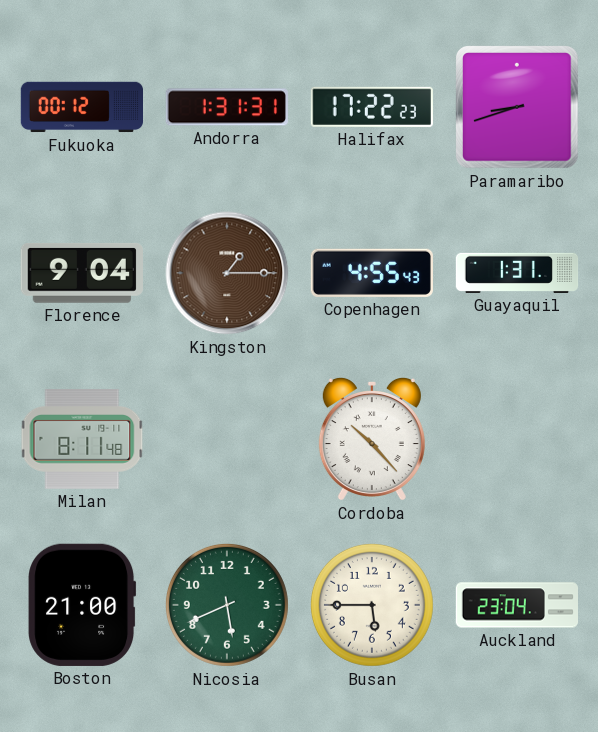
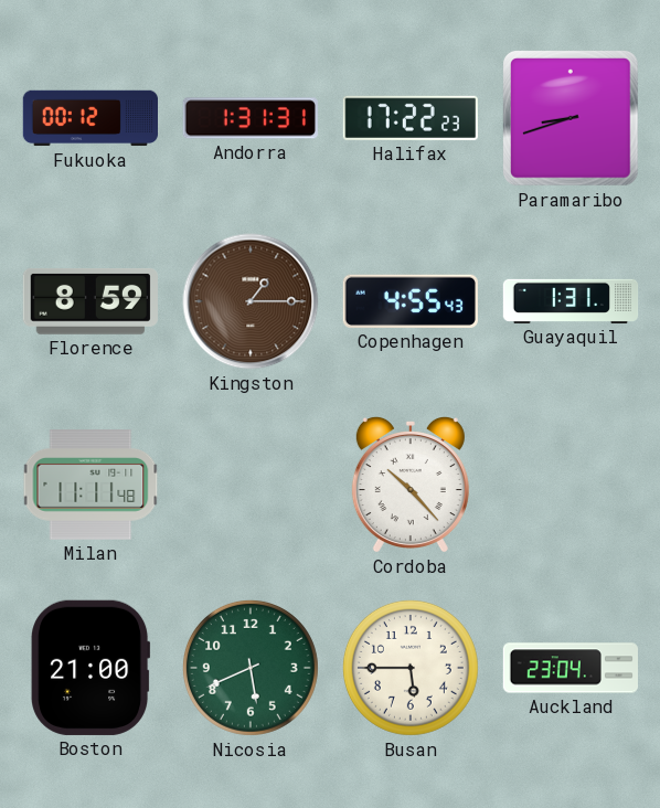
Florence: 9:04 -> 8:59
Milan: 8:11 -> 11:11
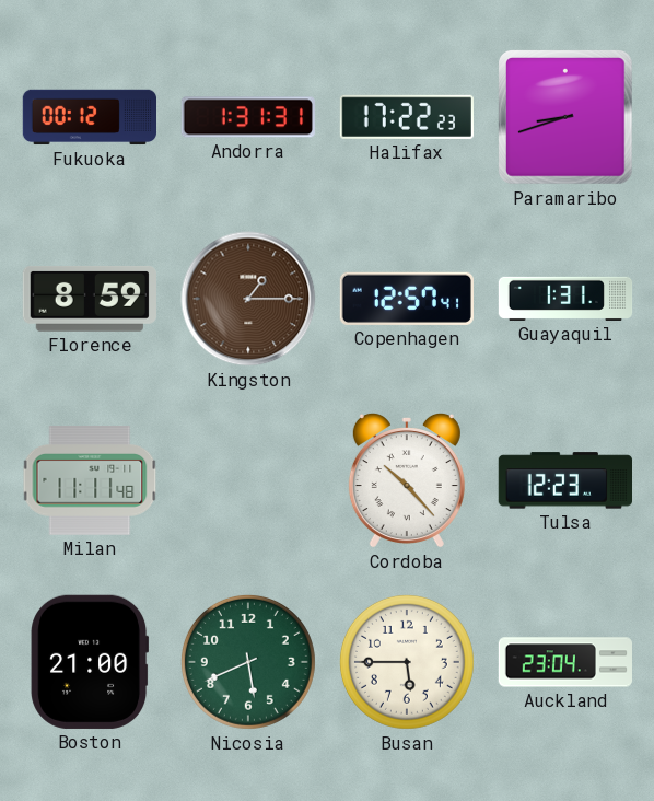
Copenhagen: 4:55 -> 12:57
Tulsa: none -> 12:23
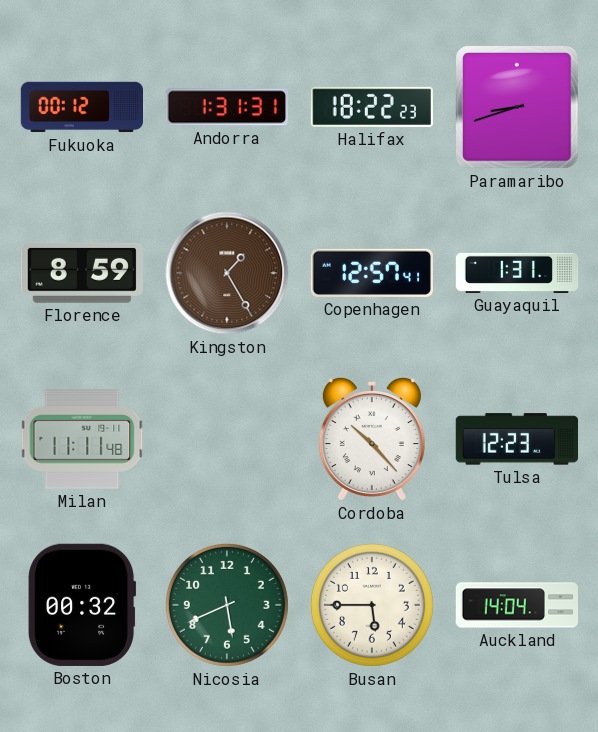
Halifax: 17:22 -> 18:22
Kingston: 1:15 -> 1:25
Boston: 21:00 -> 00:32
Auckland: 23:04 -> 14:04
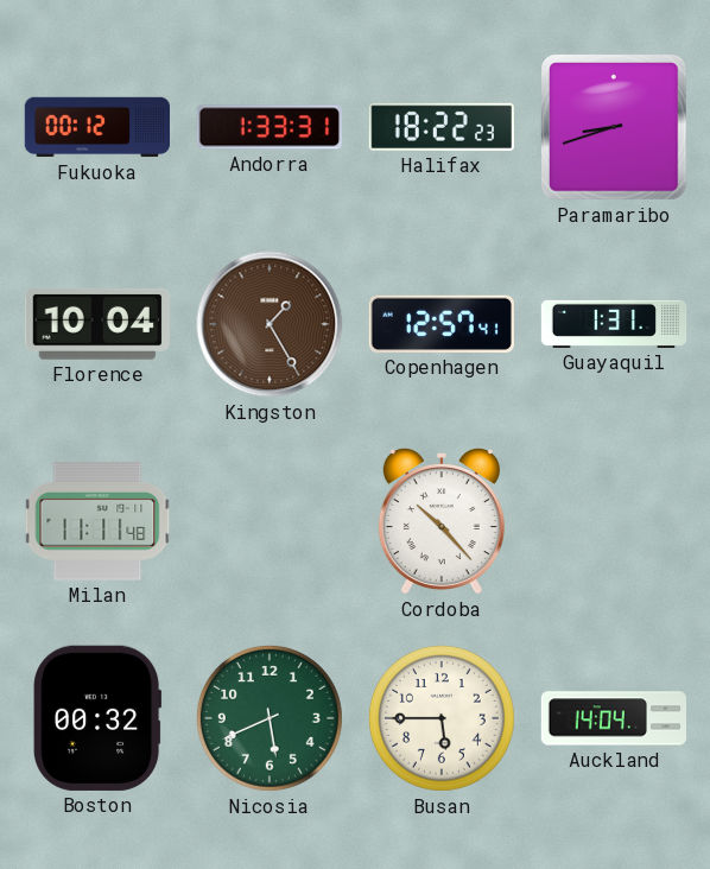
Andorra: 1:31 -> 1:33
Florence: 8:59 -> 10:04
Tulsa: 12:23 -> none
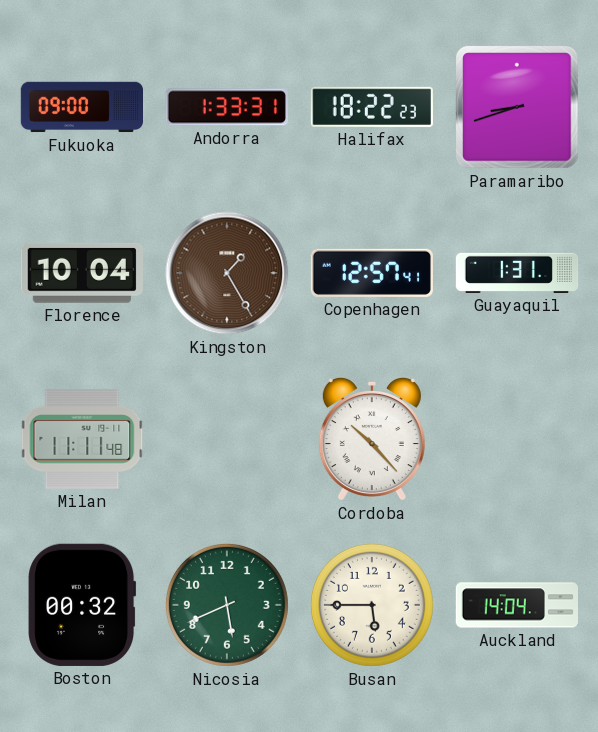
Fukuoka: 00:12 -> 09:00
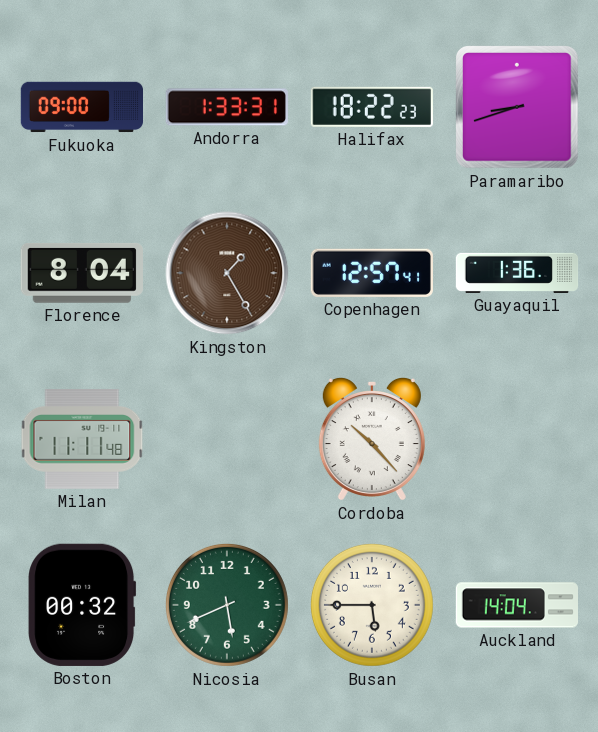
Florence: 10:04 -> 8:04
Guayaquil: 1:31 -> 1:36
